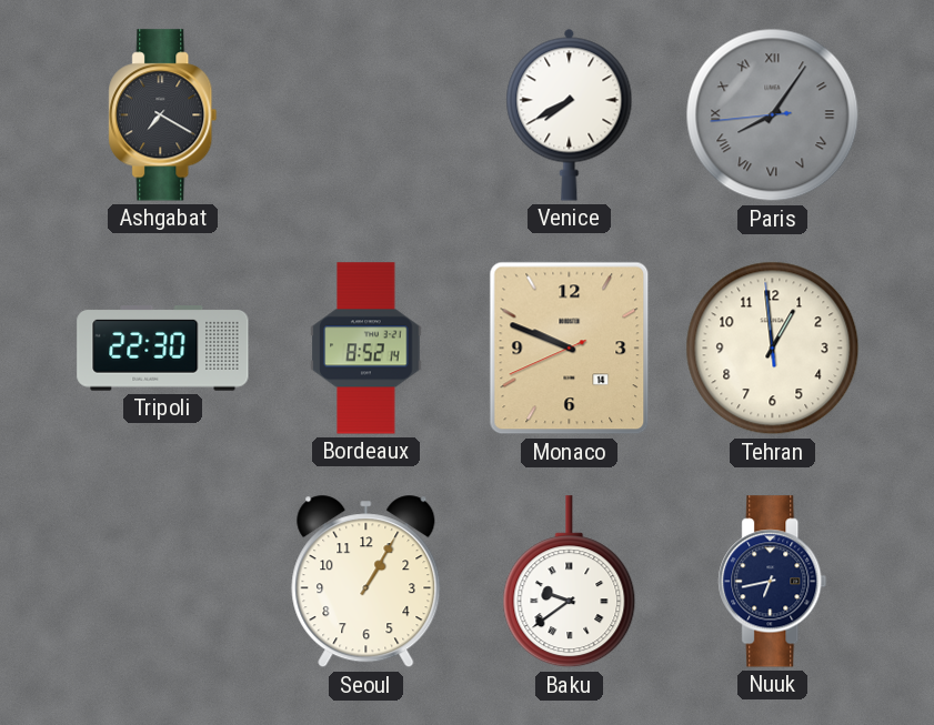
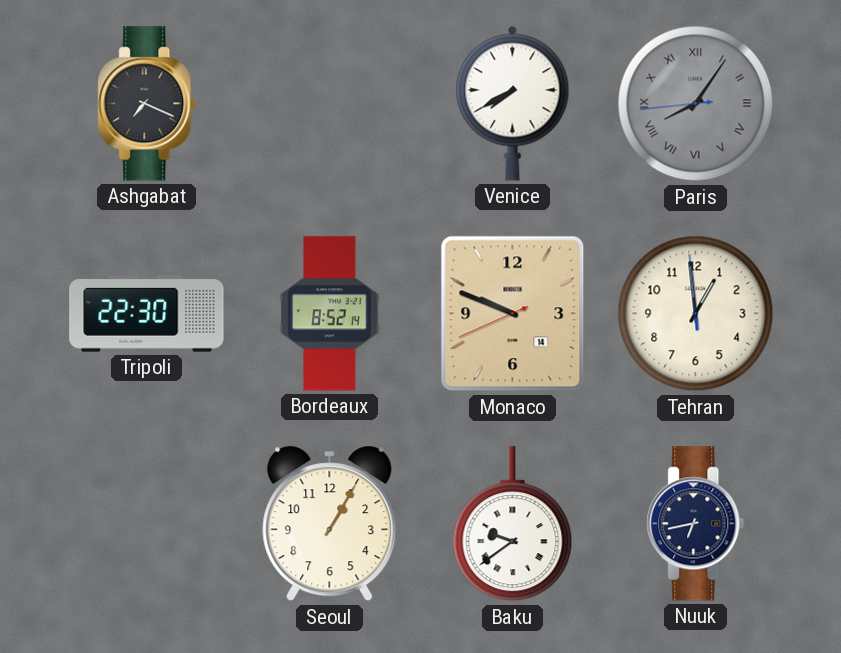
Ashgabat: 7:20 -> 7:19
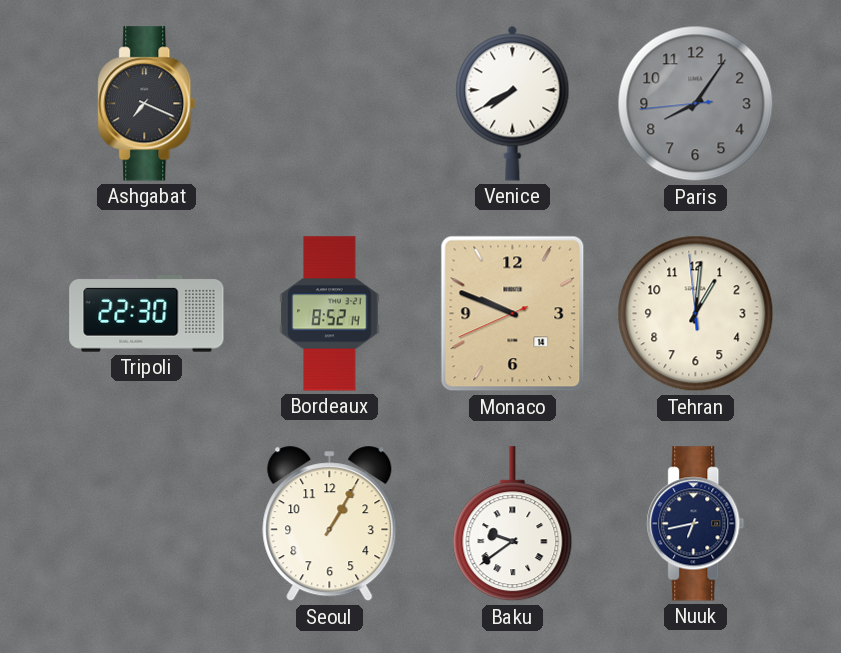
Paris numerals: Roman -> Arabic
Tehran: 12:58 -> 1:00
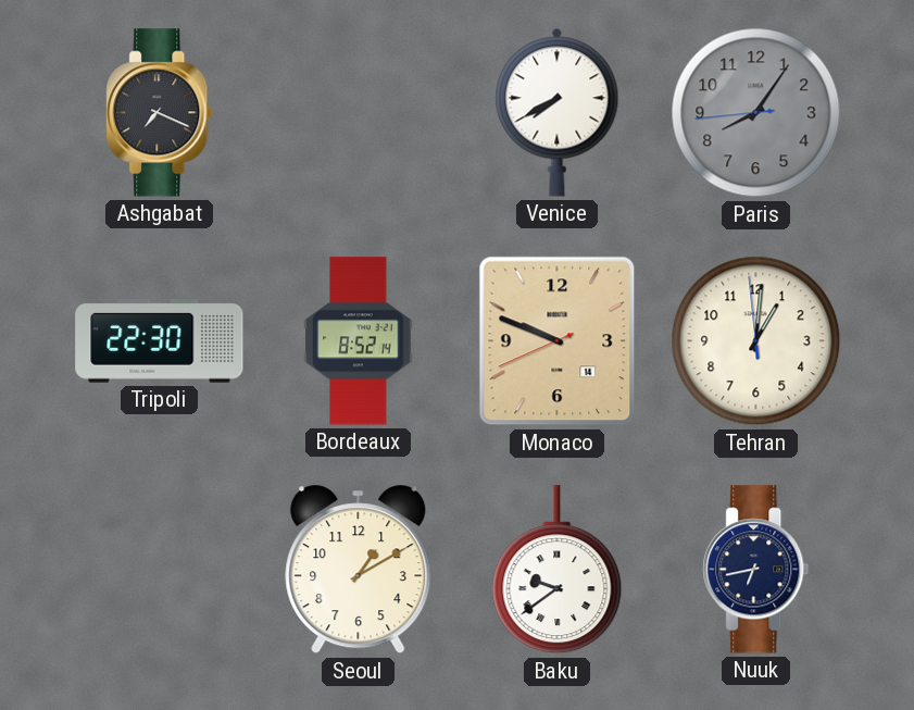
Seoul: 1:05 -> 1:10
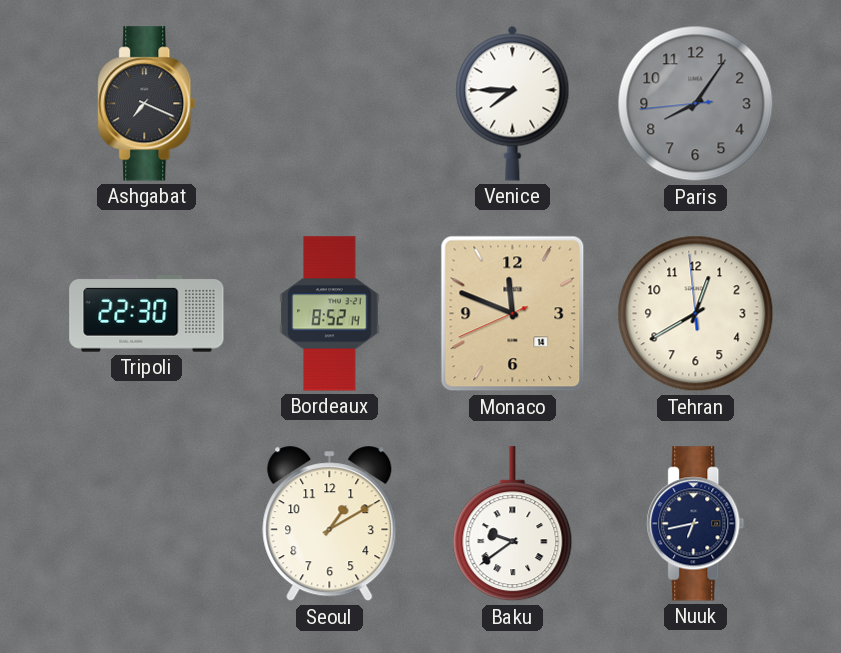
Venice: 7:40 -> 7:45
Monaco: 9:48 -> 11:48
Tehran: 1:00 -> 12:39
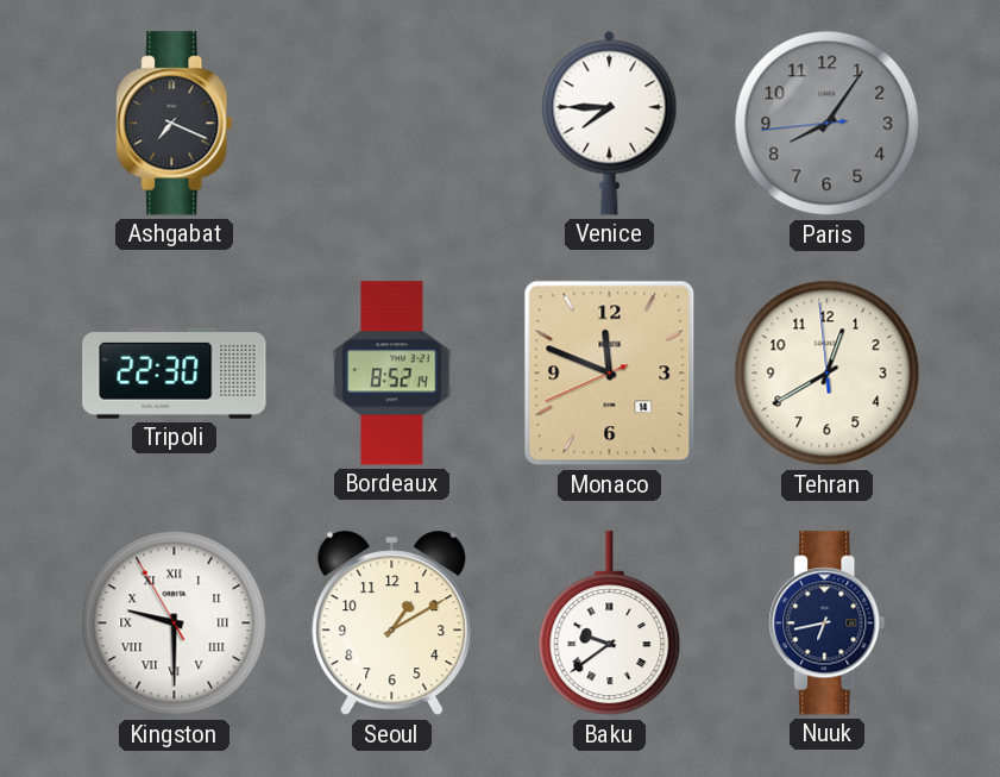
Kingston: none -> 9:29
